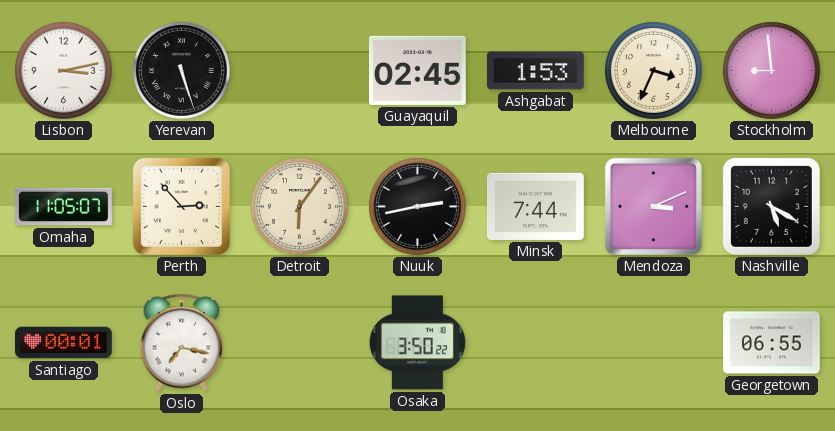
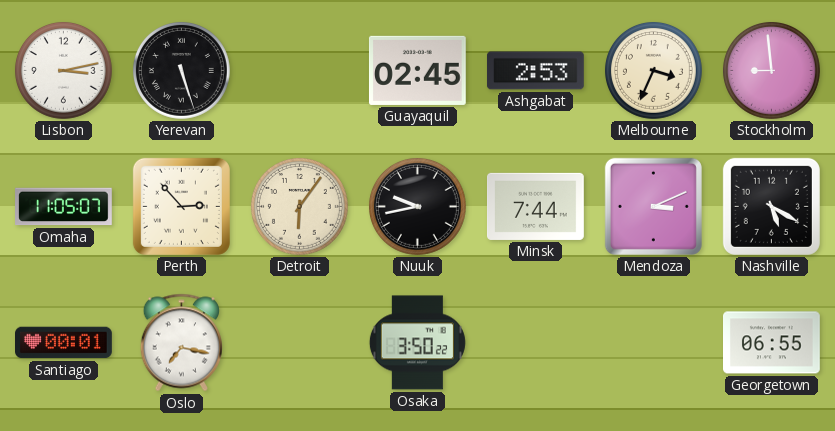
Ashgabat: 1:53 -> 2:53
Nuuk: 2:43 -> 9:43
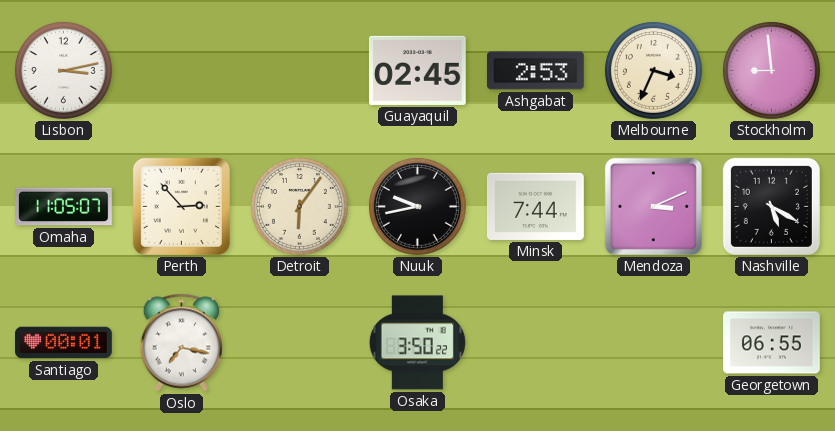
Yerevan: 5:27 -> none
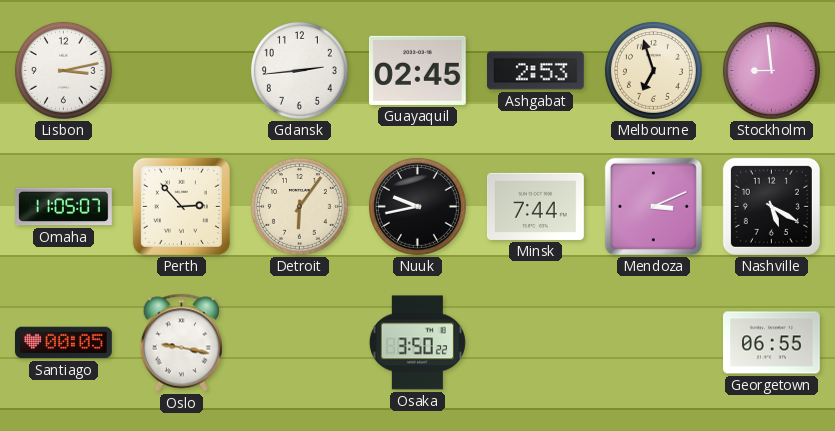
Gdansk: none -> 2:44
Melbourne: 3:34 -> 6:57
Santiago: 00:01 -> 00:05
Oslo: 7:17 -> 9:17
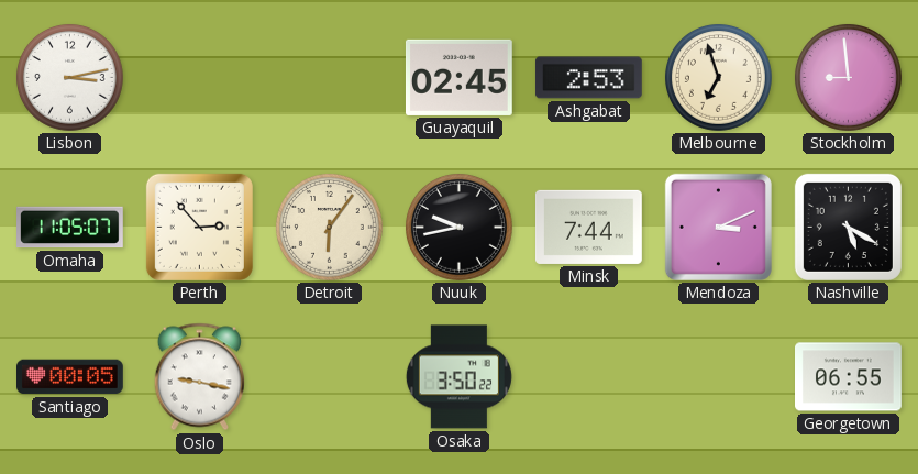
Gdansk: 2:44 -> none
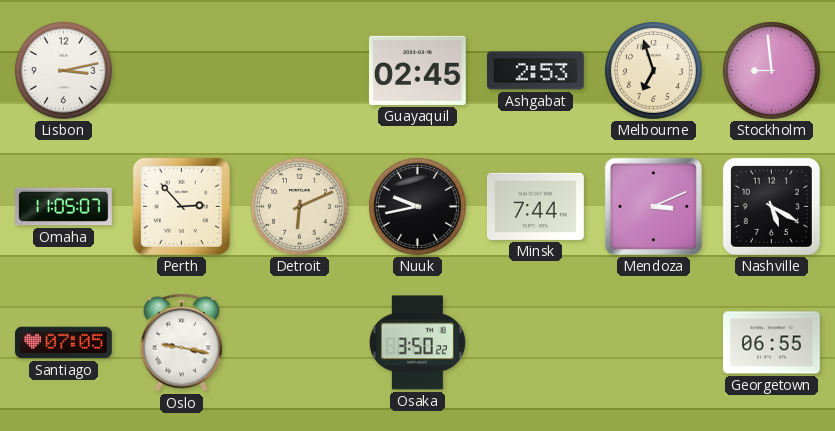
Detroit: 6:06 -> 6:11
Santiago: 00:05 -> 07:05
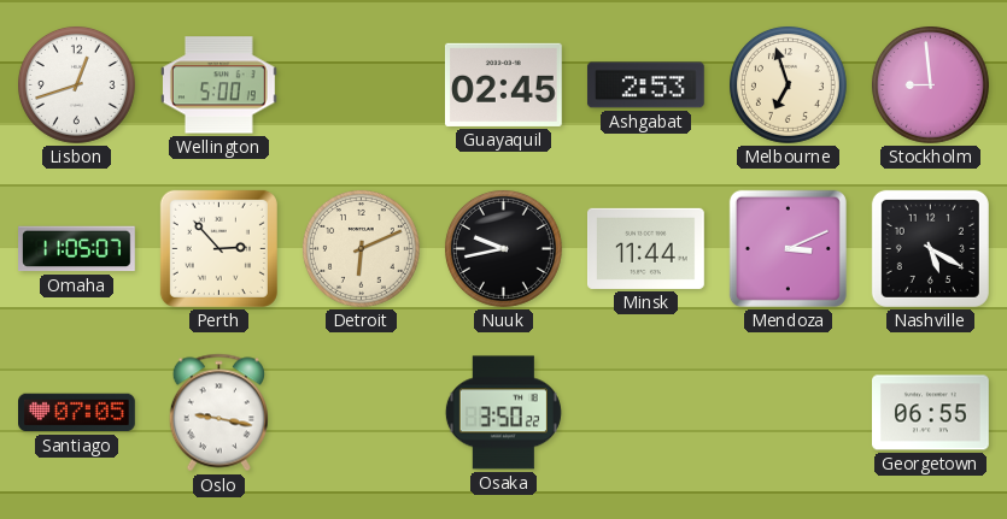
Lisbon: 3:13 -> 12:42
Wellington: none -> 5:00
Minsk: 7:44 -> 11:44
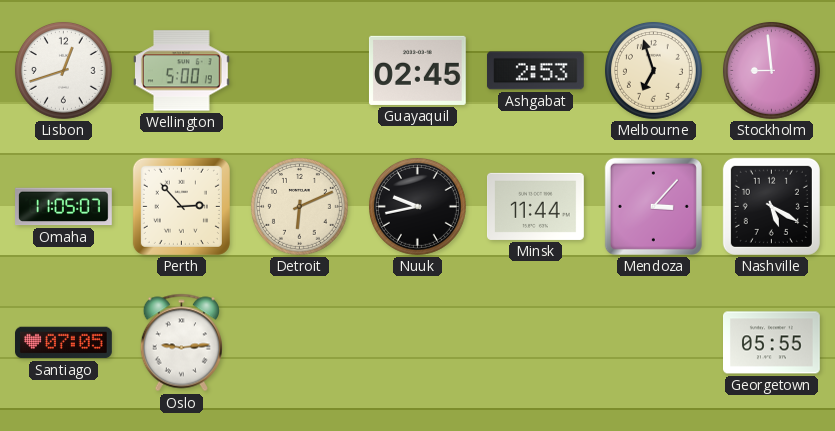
Mendoza: 3:11 -> 3:07
Oslo: 9:17 -> 9:14
Osaka: 3:50 -> none
Georgetown: 06:55 -> 05:55
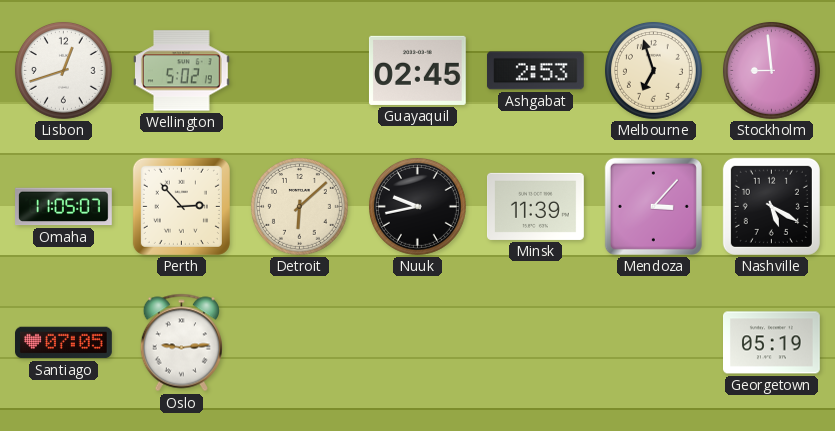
Wellington: 5:00 -> 5:02
Detroit: 6:11 -> 6:08
Minsk: 11:44 -> 11:39
Georgetown: 05:55 -> 05:19
